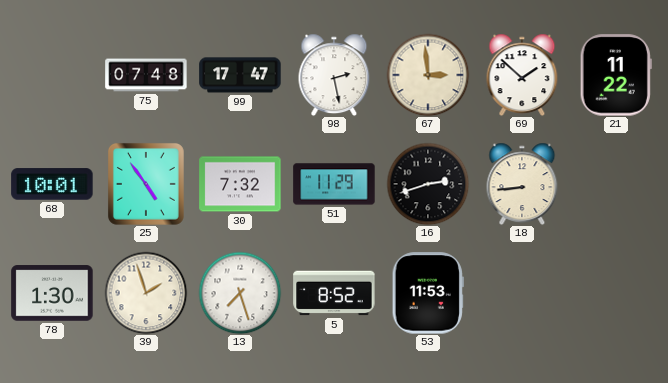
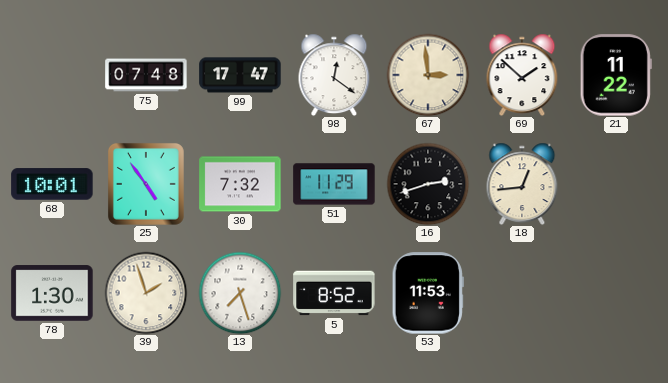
98: 2:28 -> 12:21
18: 8:44 -> 12:44
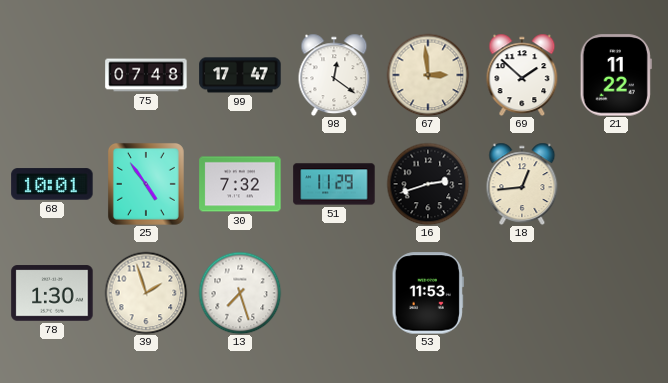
5: 8:52 -> none
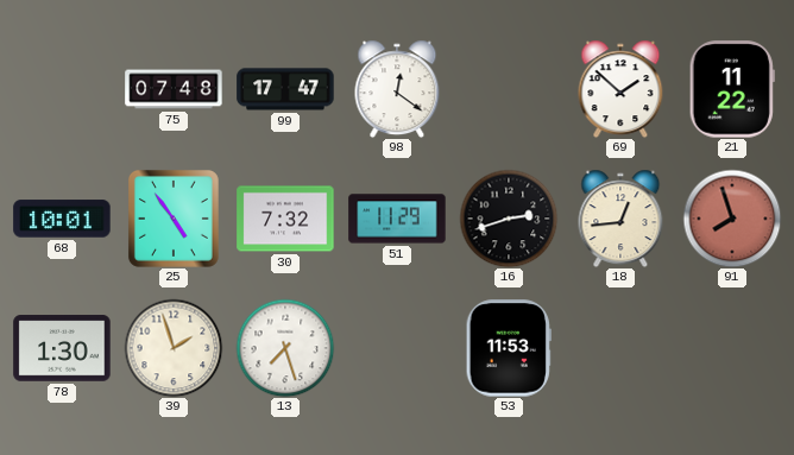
67: 2:59 -> none
91: none -> 7:57
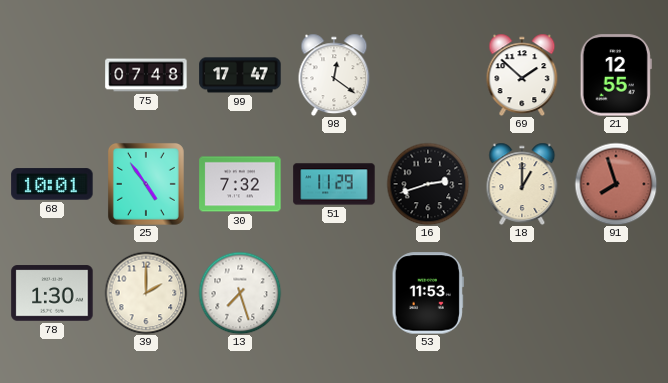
21: 11:22 -> 12:55
18: 12:44 -> 1:00
39: 1:57 -> 2:00
